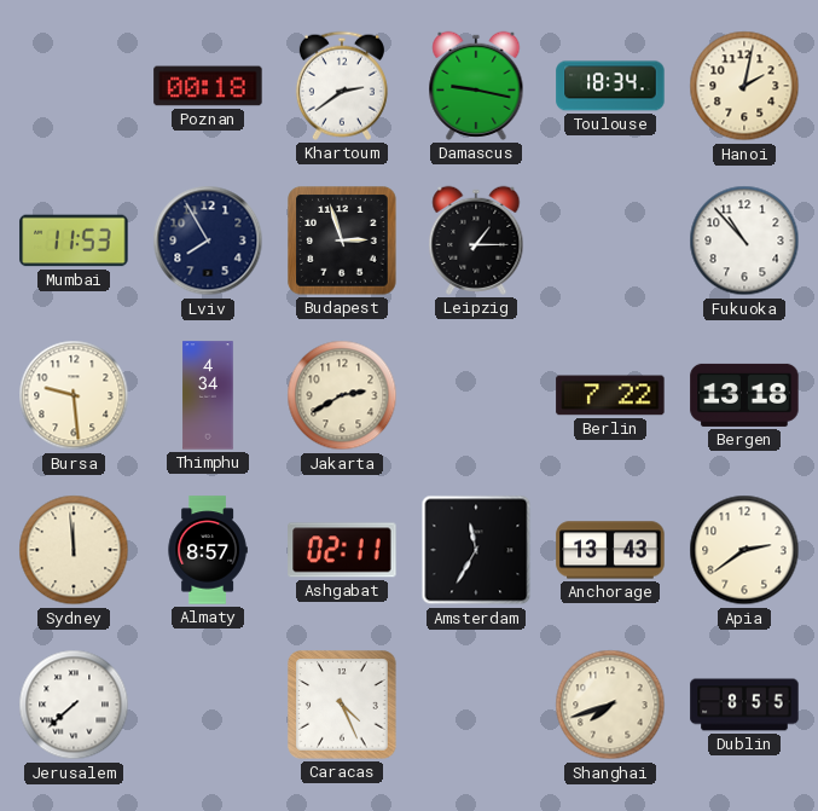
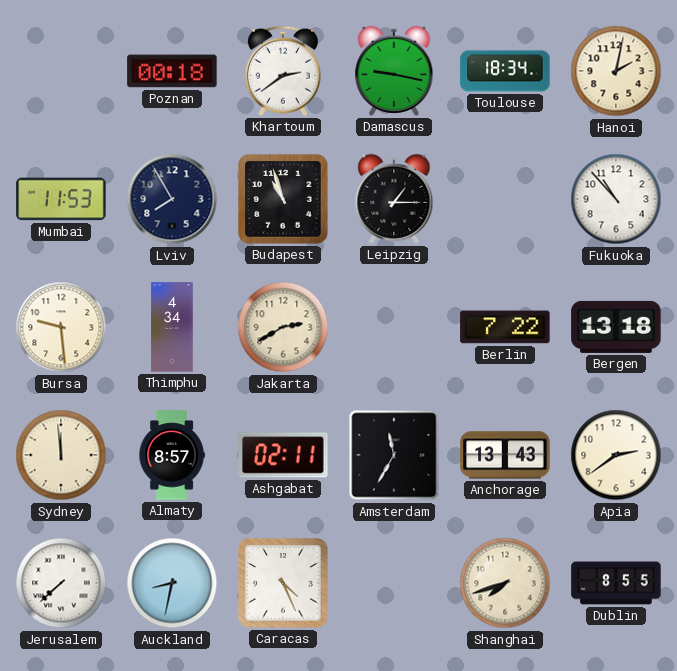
Budapest: 2:57 -> 10:57
Auckland: none -> 8:32
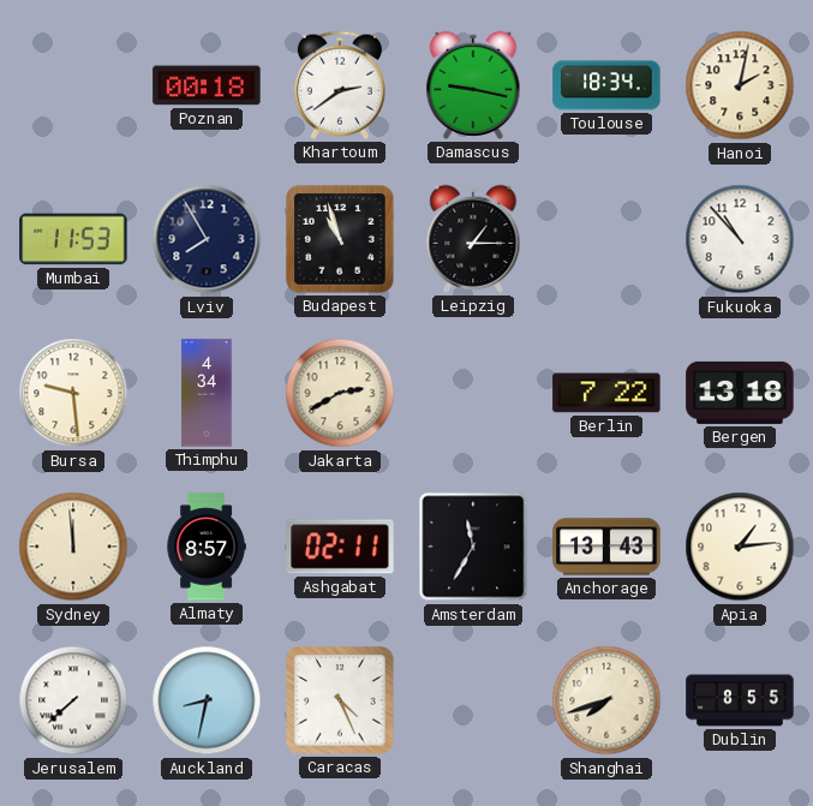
Apia: 2:39 -> 1:14
